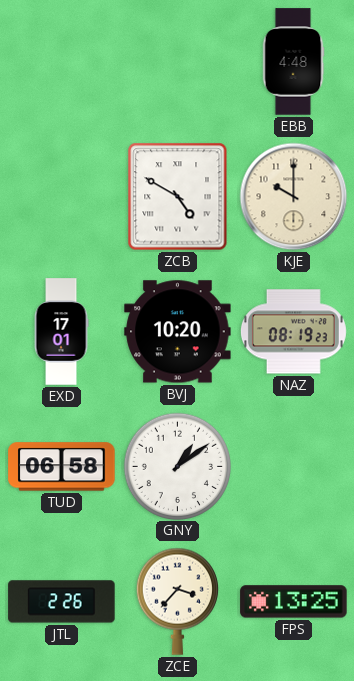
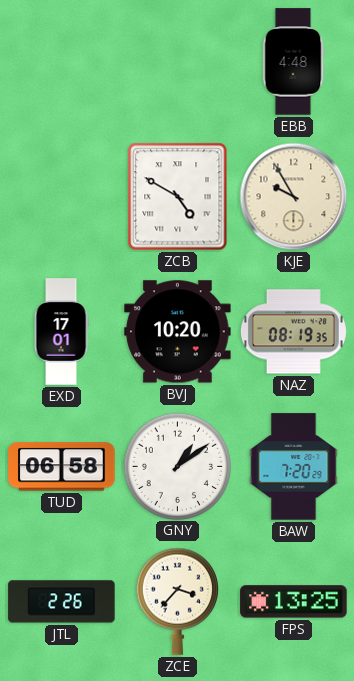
KJE: 10:00 -> 9:55
NAZ: 08:19:23 -> 08:19:35
BAW: none -> 7:20
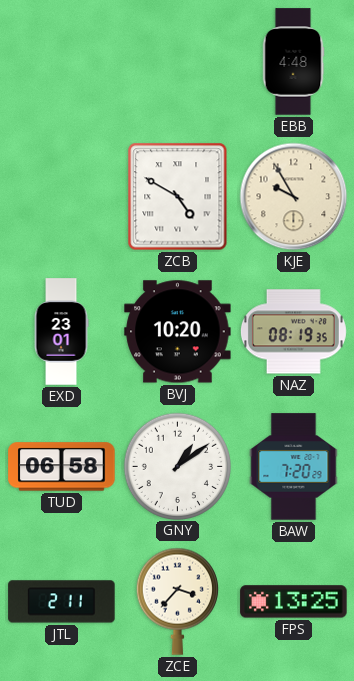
EXD: 17:01 -> 23:01
JTL: 2:26 -> 2:11
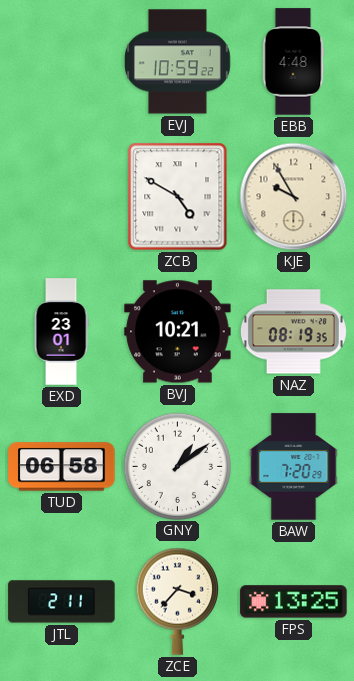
EVJ: none -> 10:59
BVJ: 10:20 -> 10:21
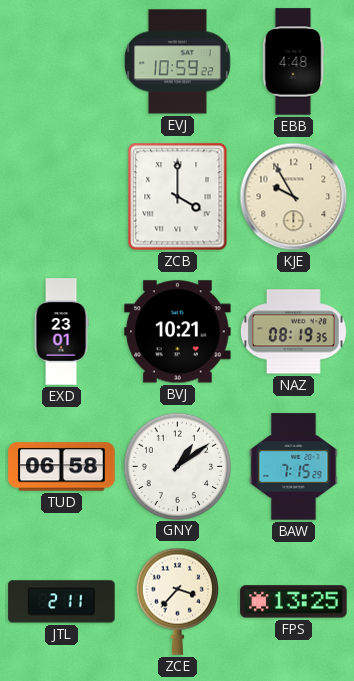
ZCB: 4:50 -> 4:00
BAW: 7:20 -> 7:15
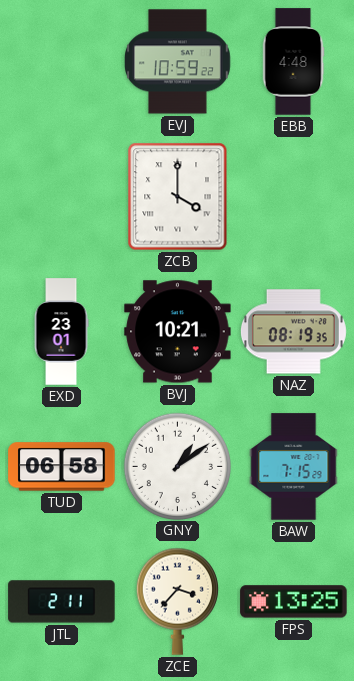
KJE: 9:55 -> none
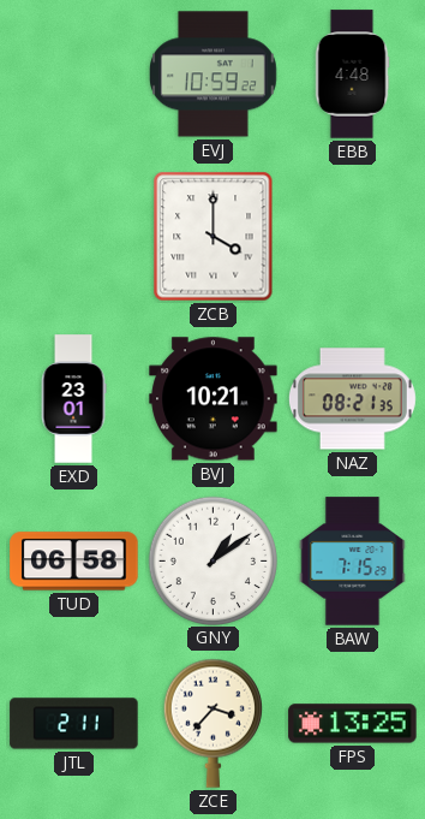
NAZ: 08:19 -> 08:21
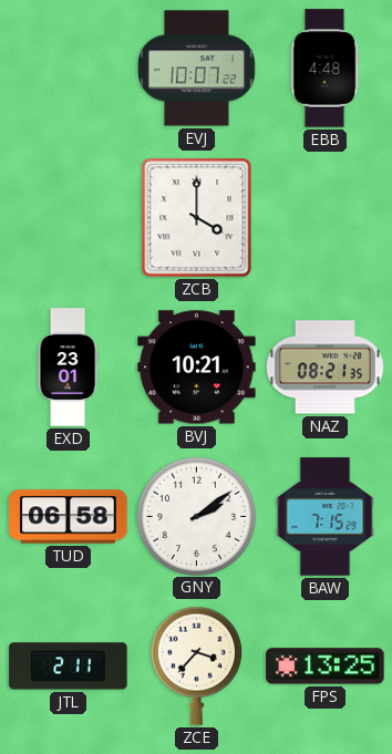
EVJ: 10:59 -> 10:07
GNY: 1:09 -> 2:09
